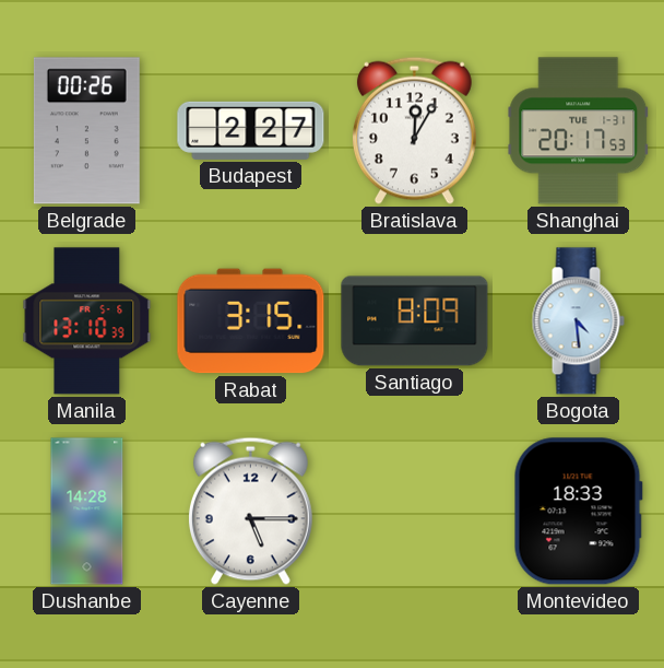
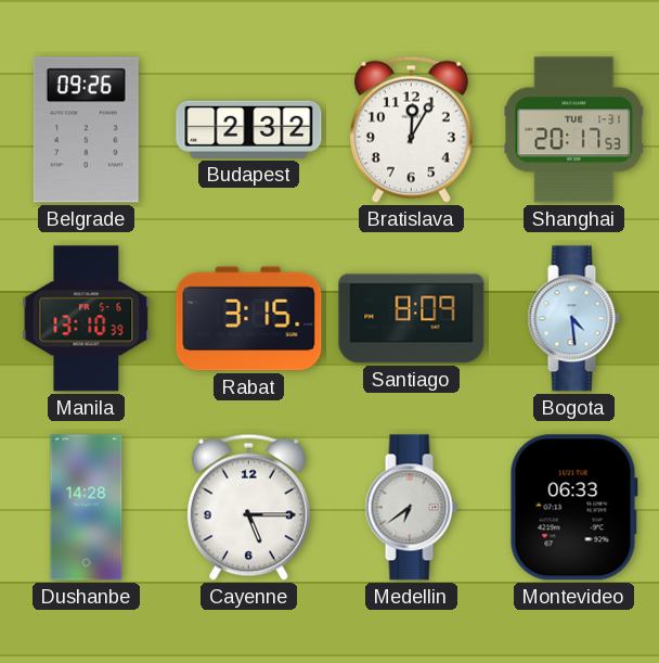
Belgrade: 00:26 -> 09:26
Budapest: 2:27 -> 2:32
Medellin: none -> 6:39
Montevideo: 18:33 -> 06:33
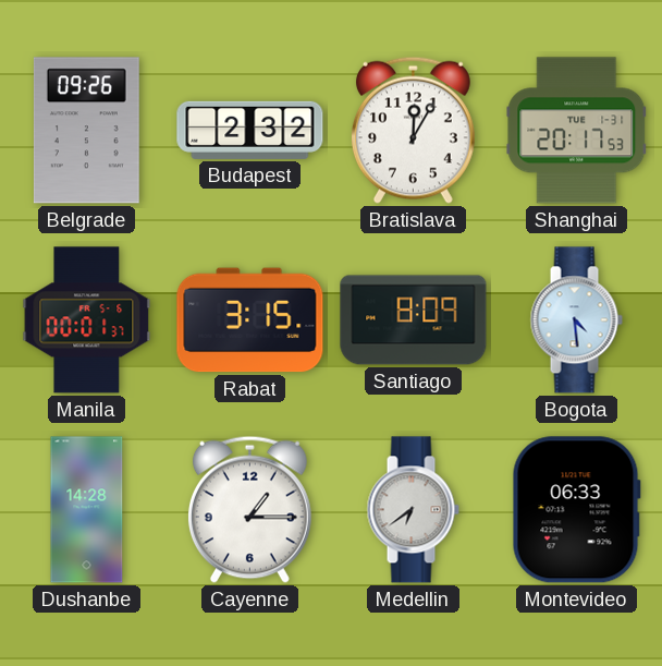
Manila: 13:10 -> 00:01
Cayenne: 5:15 -> 1:15
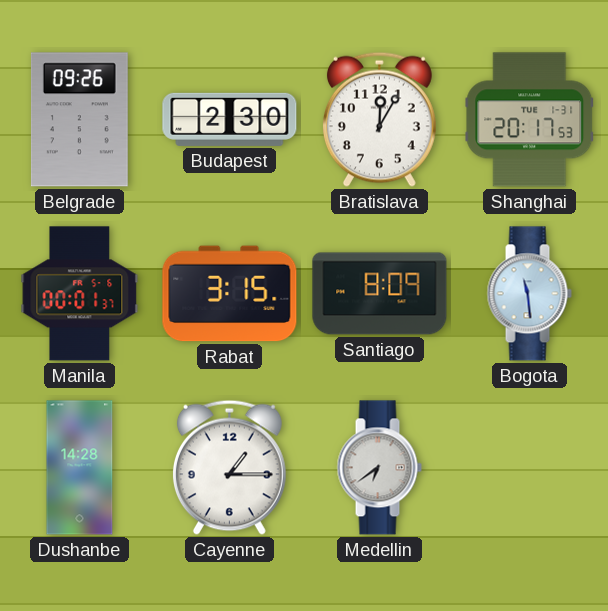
Budapest: 2:32 -> 2:30
Bogota: 4:29 -> 11:29
Montevideo: 06:33 -> none
